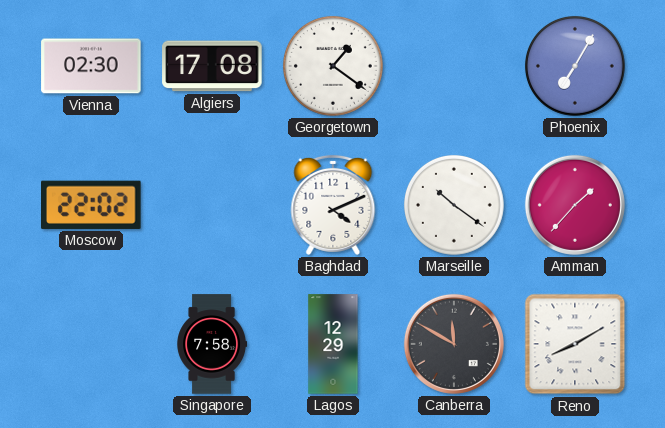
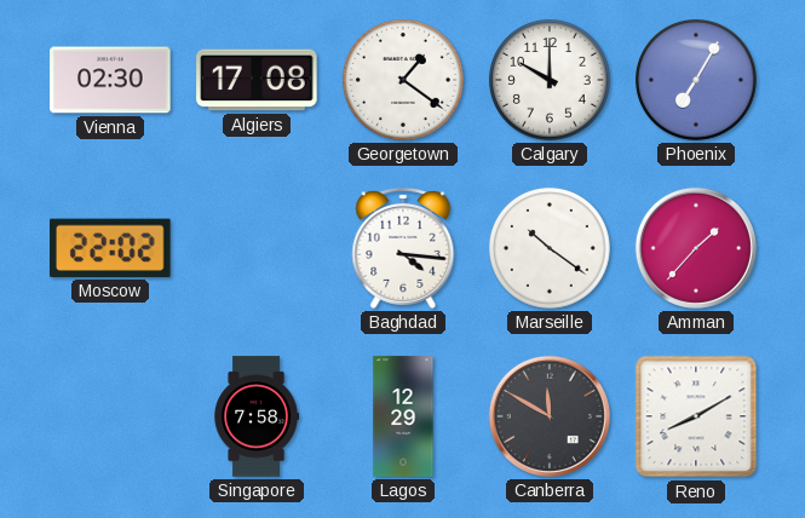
Calgary: none -> 10:00
Baghdad: 4:11 -> 4:16
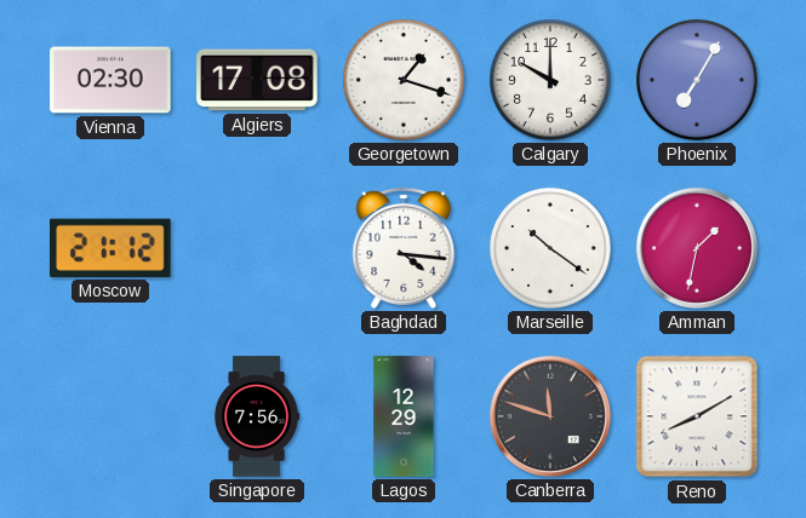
Georgetown: 1:21 -> 1:18
Moscow: 22:02 -> 21:12
Amman: 1:37 -> 1:32
Singapore: 7:58 -> 7:56
Canberra: 11:50 -> 11:48
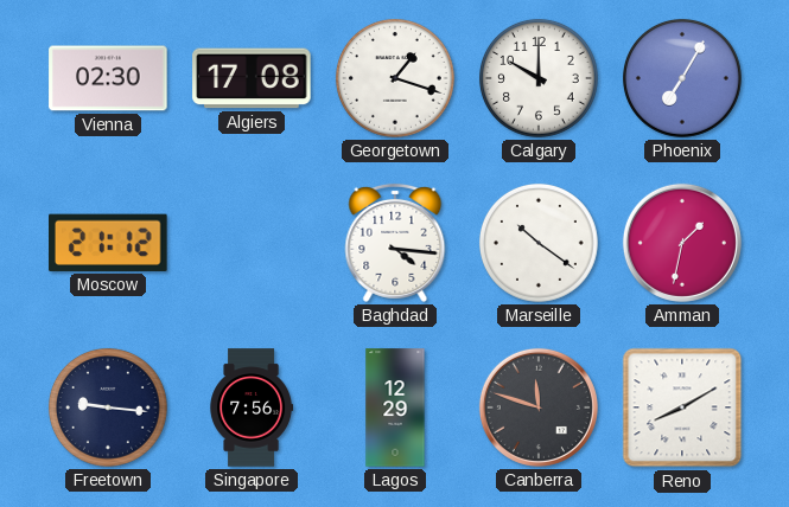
Freetown: none -> 9:16
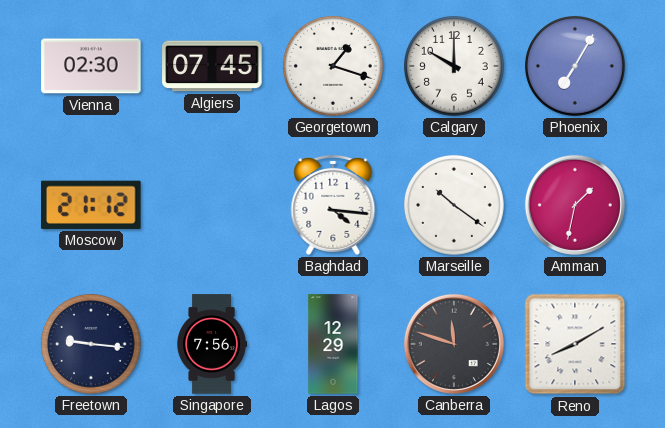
Algiers: 17:08 -> 07:45
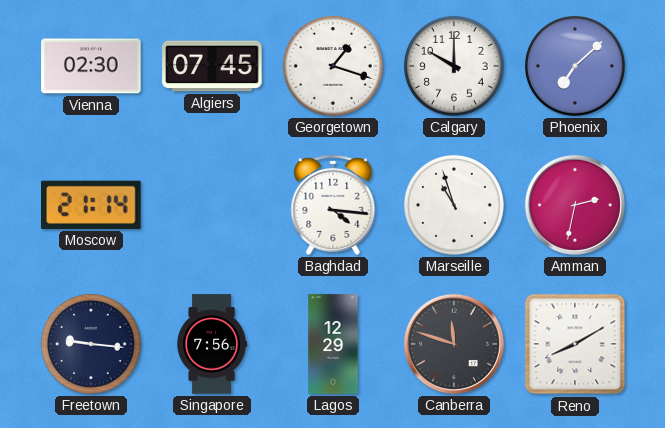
Phoenix: 7:05 -> 7:08
Moscow: 21:12 -> 21:14
Marseille: 10:21 -> 10:57
Amman: 1:32 -> 2:32
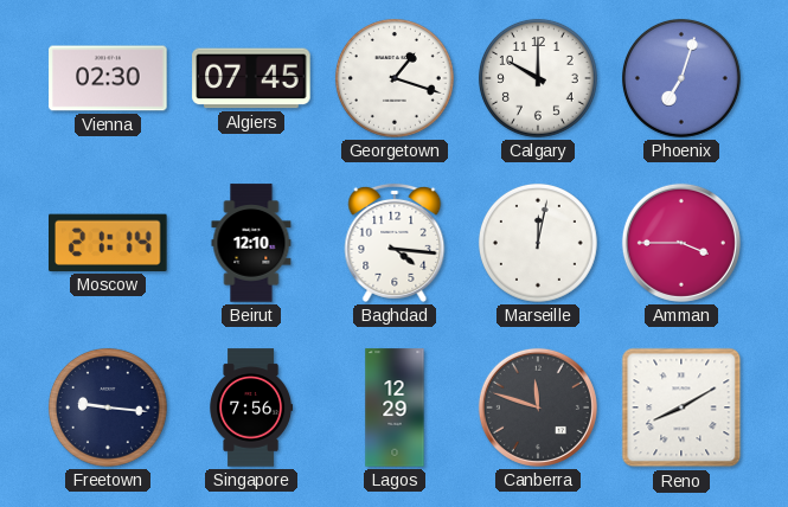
Phoenix: 7:08 -> 7:03
Beirut: none -> 12:10
Marseille: 10:57 -> 12:02
Amman: 2:32 -> 3:45
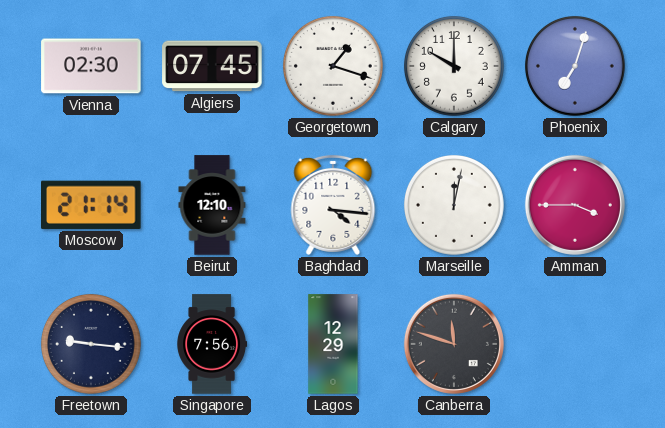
Reno: 8:10 -> none
